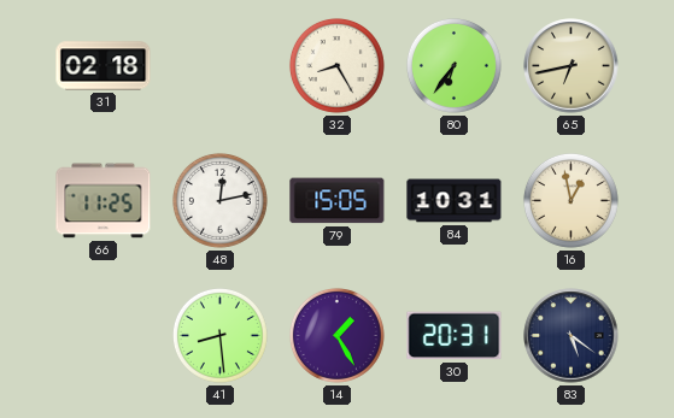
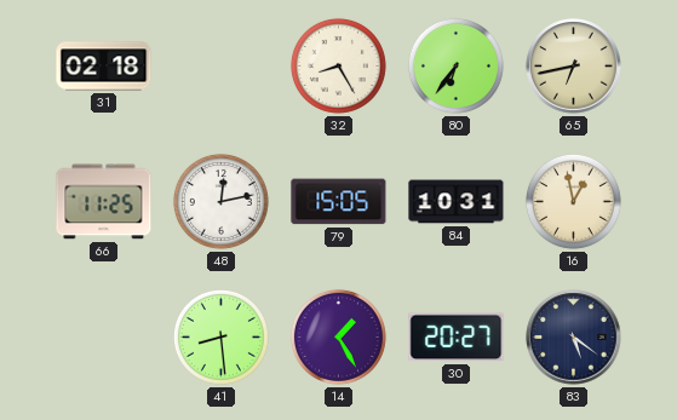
30: 20:31 -> 20:27
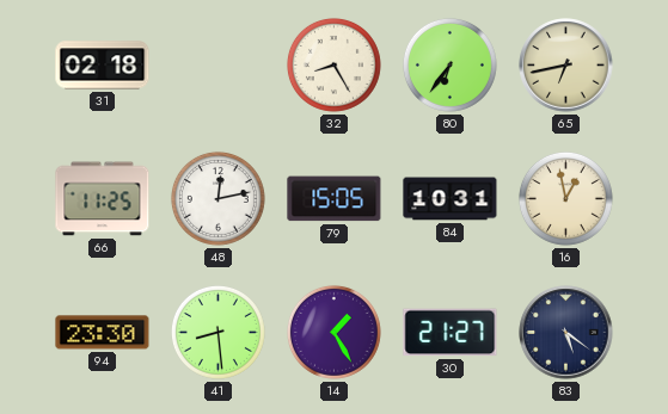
94: none -> 23:30
30: 20:27 -> 21:27
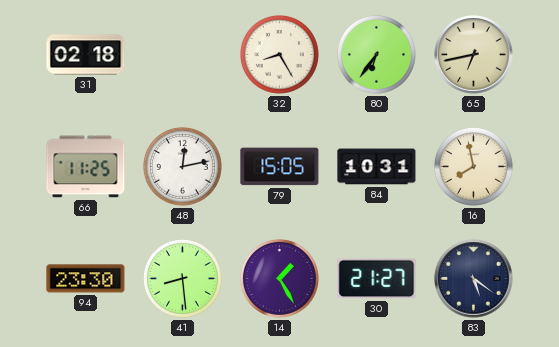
16: 12:58 -> 7:58
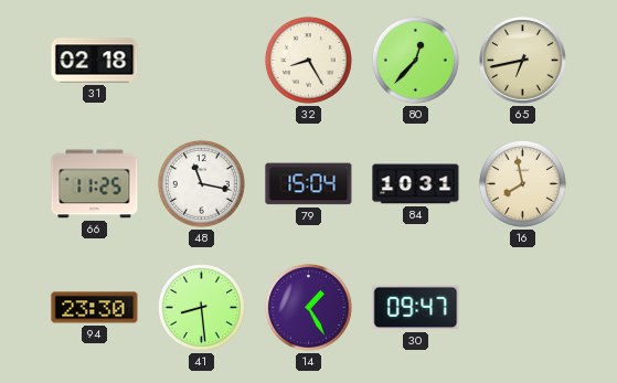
80: 6:36 -> 12:37
48: 12:13 -> 11:17
79: 15:05 -> 15:04
30: 21:27 -> 09:47
83: 5:21 -> none
